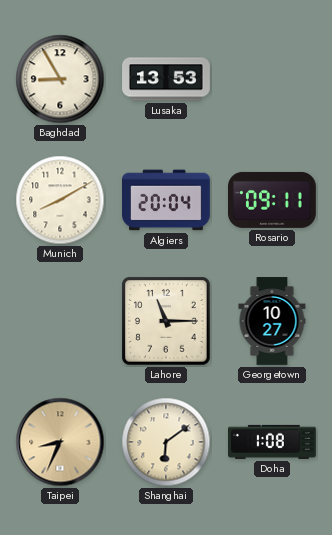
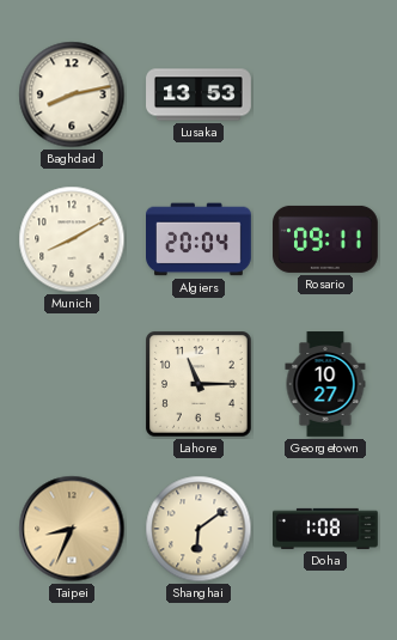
Baghdad: 8:55 -> 8:13
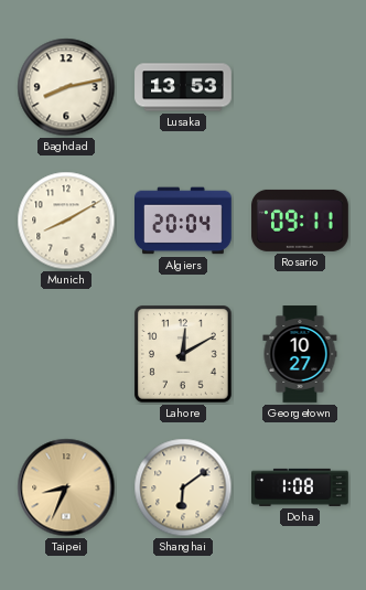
Lahore: 11:15 -> 12:10
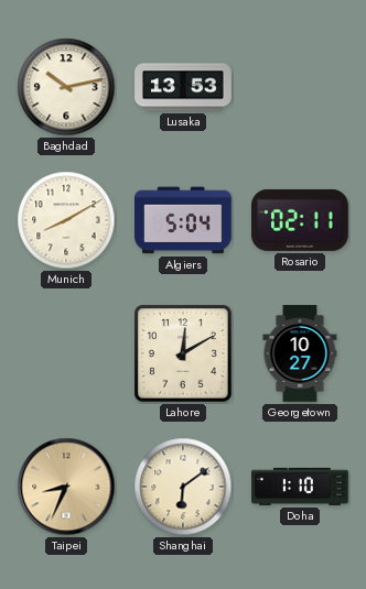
Baghdad: 8:13 -> 10:13
Algiers: 20:04 -> 5:04
Rosario: 09:11 -> 02:11
Doha: 1:08 -> 1:10
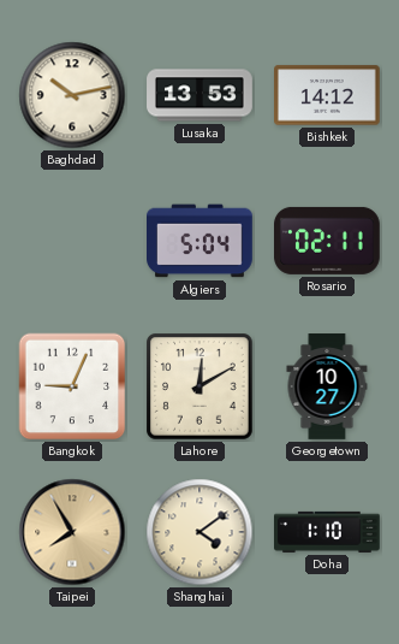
Bishkek: none -> 14:12
Munich: 8:10 -> none
Bangkok: none -> 9:04
Taipei: 8:34 -> 7:55
Shanghai: 6:09 -> 4:09
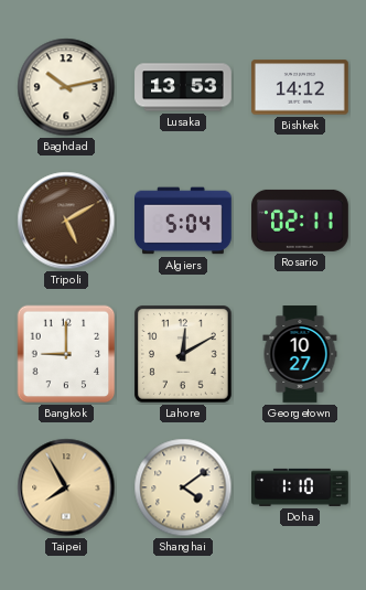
Tripoli: none -> 5:10
Bangkok: 9:04 -> 9:00
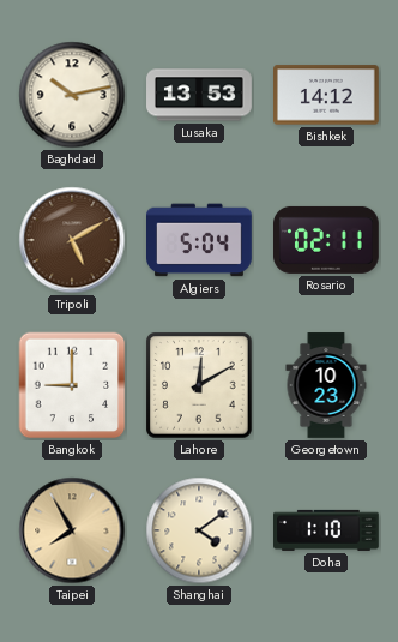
Georgetown: 10:27 -> 10:23
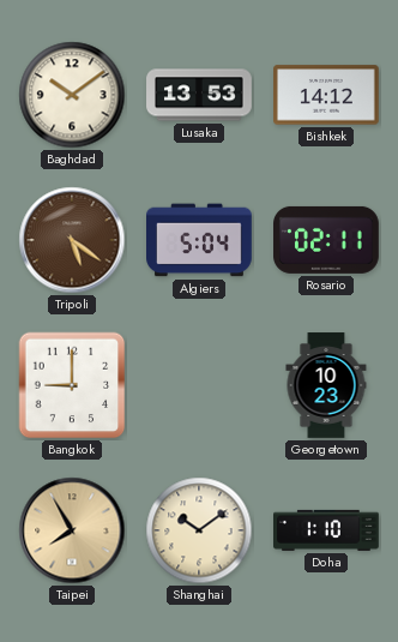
Baghdad: 10:13 -> 10:09
Tripoli: 5:10 -> 5:21
Lahore: 12:10 -> none
Shanghai: 4:09 -> 10:09
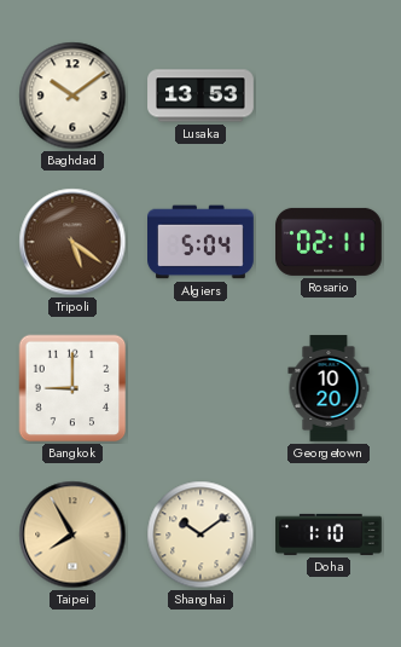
Bishkek: 14:12 -> none
Georgetown: 10:23 -> 10:20
